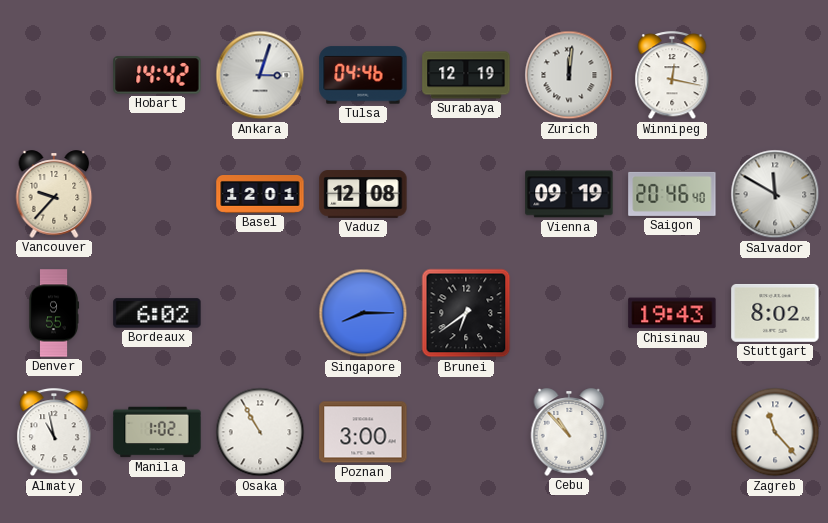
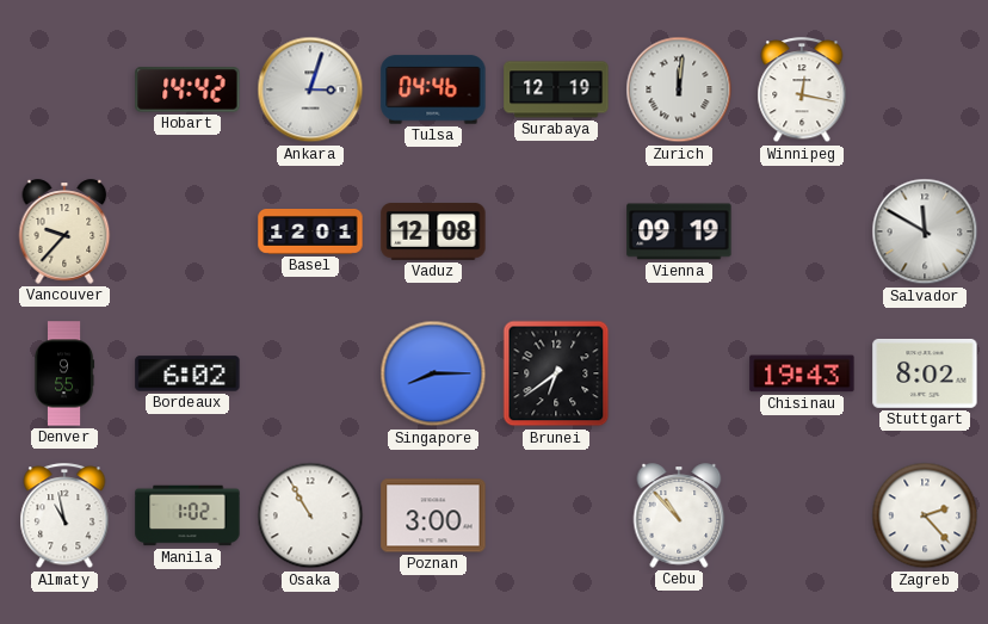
Saigon: 20:46 -> none
Zagreb: 11:23 -> 2:23
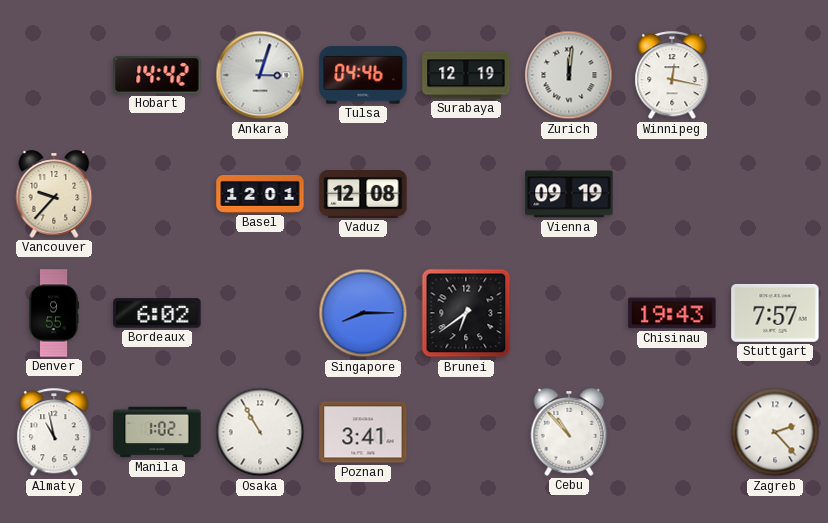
Salvador: 11:50 -> none
Stuttgart: 8:02 -> 7:57
Poznan: 3:00 -> 3:41
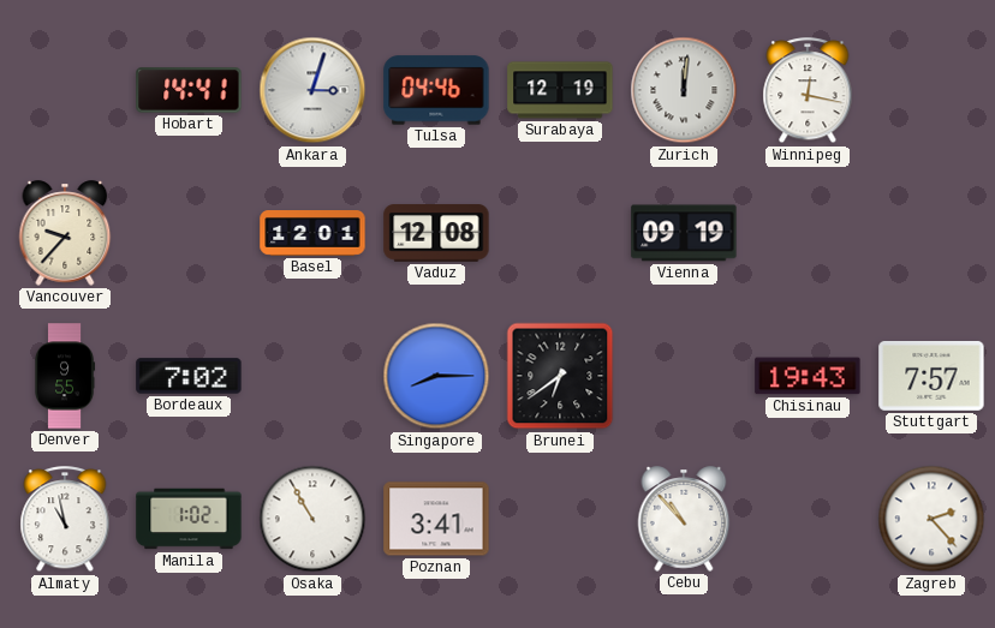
Hobart: 14:42 -> 14:41
Bordeaux: 6:02 -> 7:02
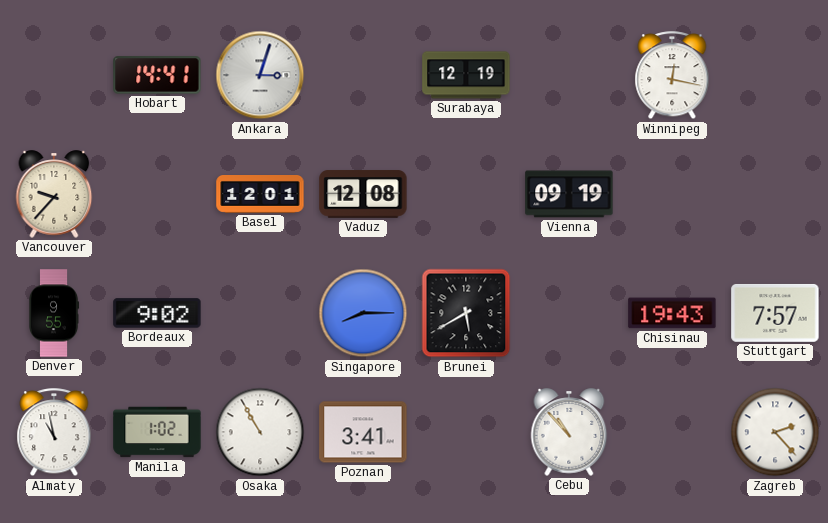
Tulsa: 04:46 -> none
Zurich: 12:01 -> none
Bordeaux: 7:02 -> 9:02
Brunei: 6:39 -> 5:40
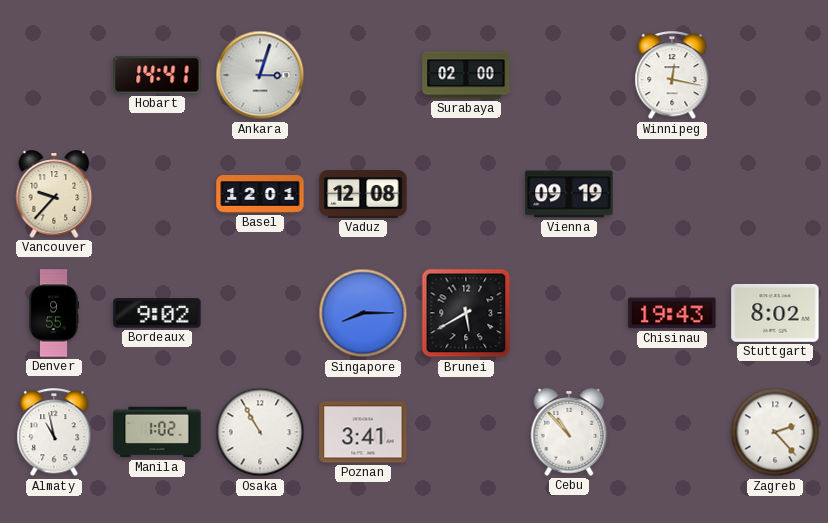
Surabaya: 12:19 -> 02:00
Stuttgart: 7:57 -> 8:02
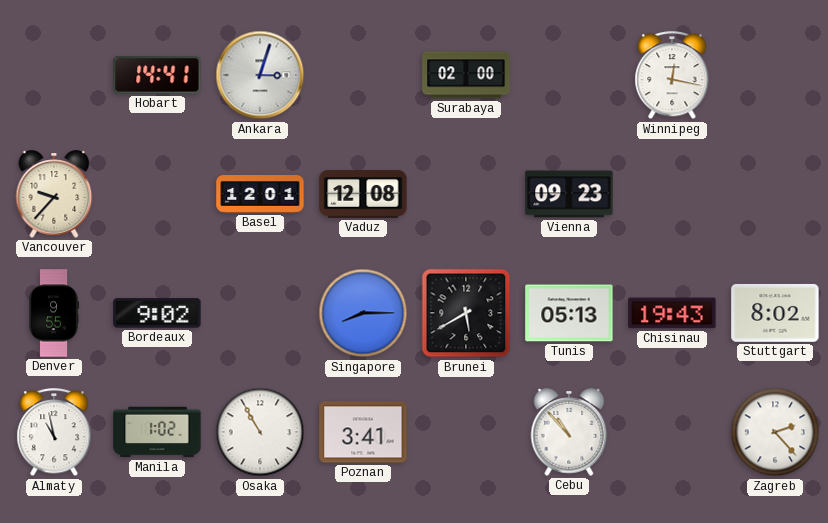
Vienna: 09:19 -> 09:23
Tunis: none -> 05:13
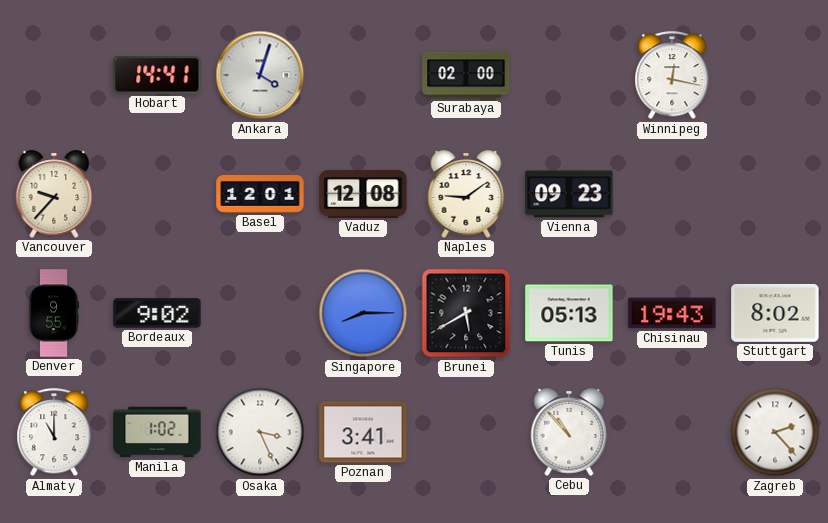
Ankara: 3:03 -> 4:03
Naples: none -> 9:09
Almaty: 10:58 -> 11:00
Osaka: 10:55 -> 3:26
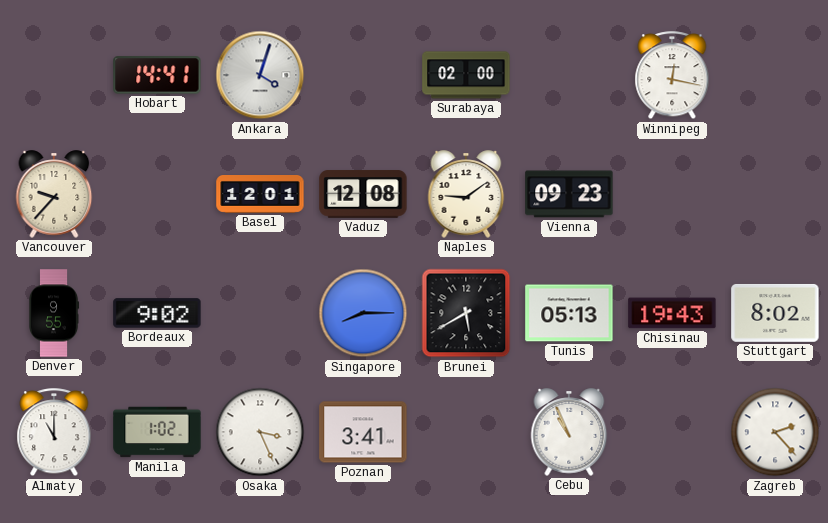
Cebu: 10:53 -> 10:56
